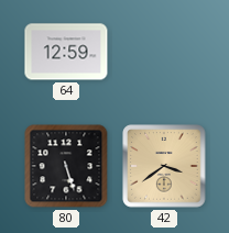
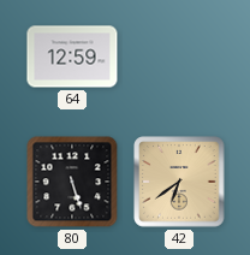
42: 3:39 -> 6:39
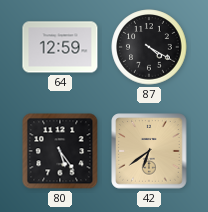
87: none -> 4:20
80: 5:27 -> 5:24
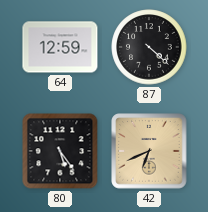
87: 4:20 -> 4:22
42: 6:39 -> 6:41
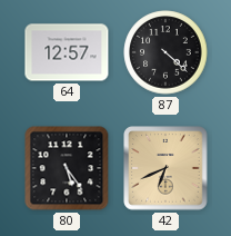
64: 12:59 -> 12:57
